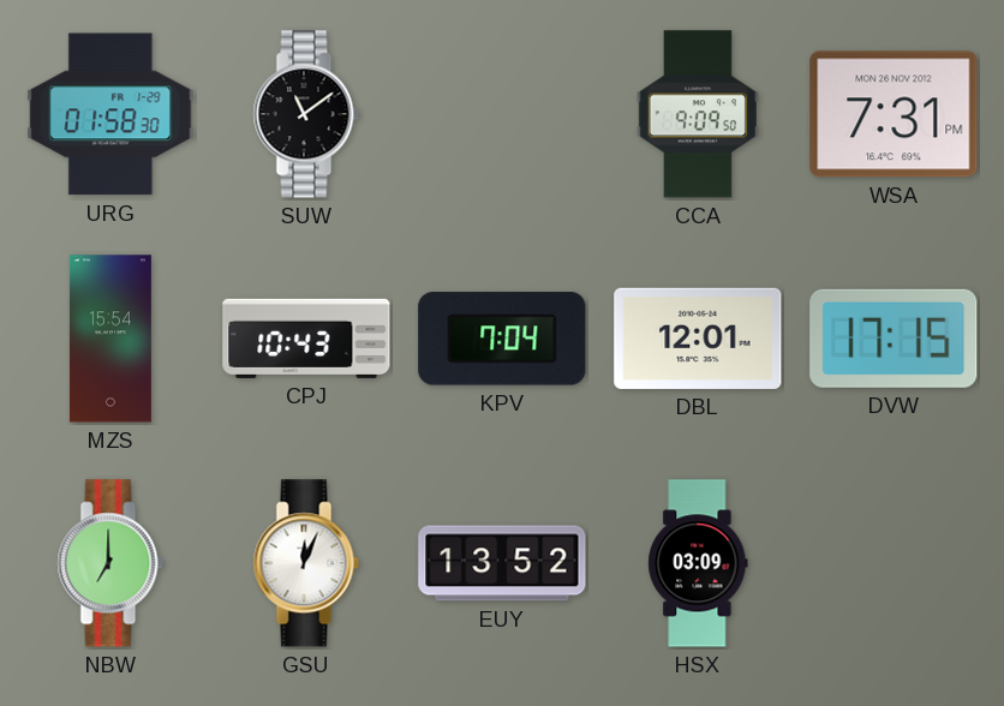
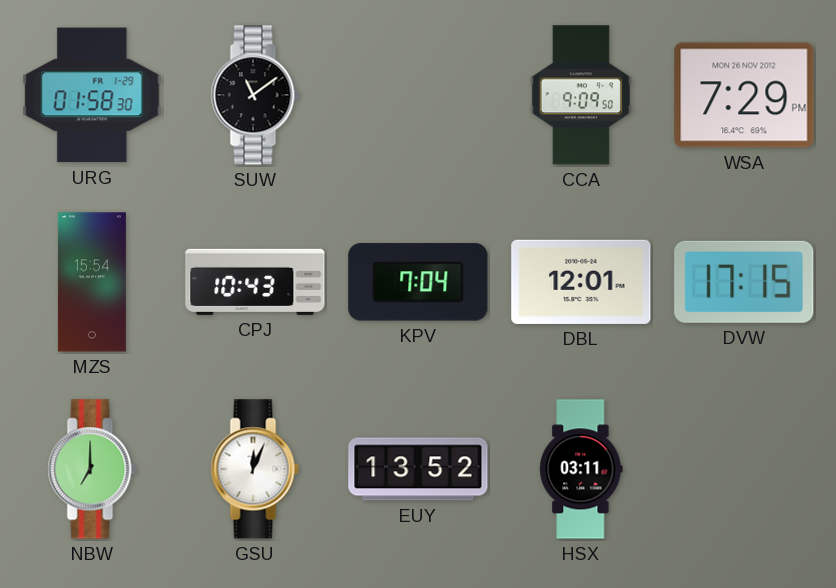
WSA: 7:31 -> 7:29
HSX: 03:09 -> 03:11
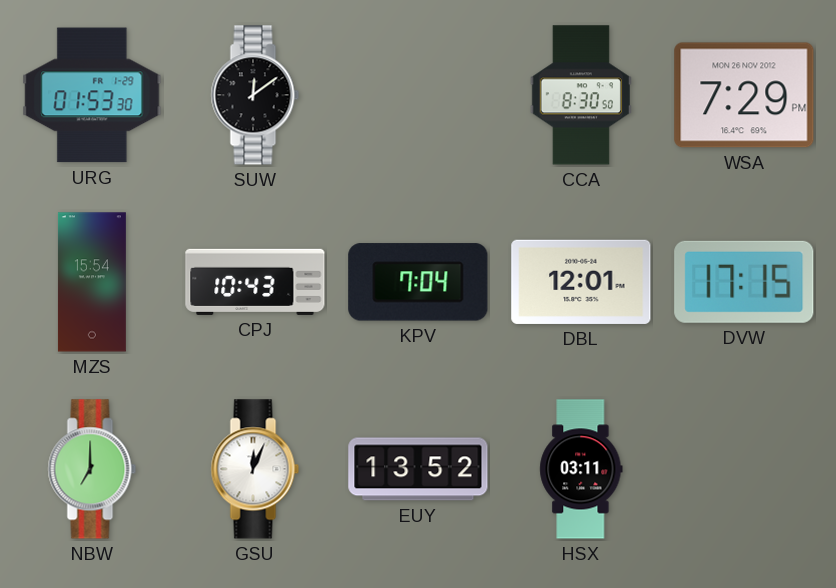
URG: 01:58 -> 01:53
SUW: 11:09 -> 12:09
CCA: 9:09 -> 8:30
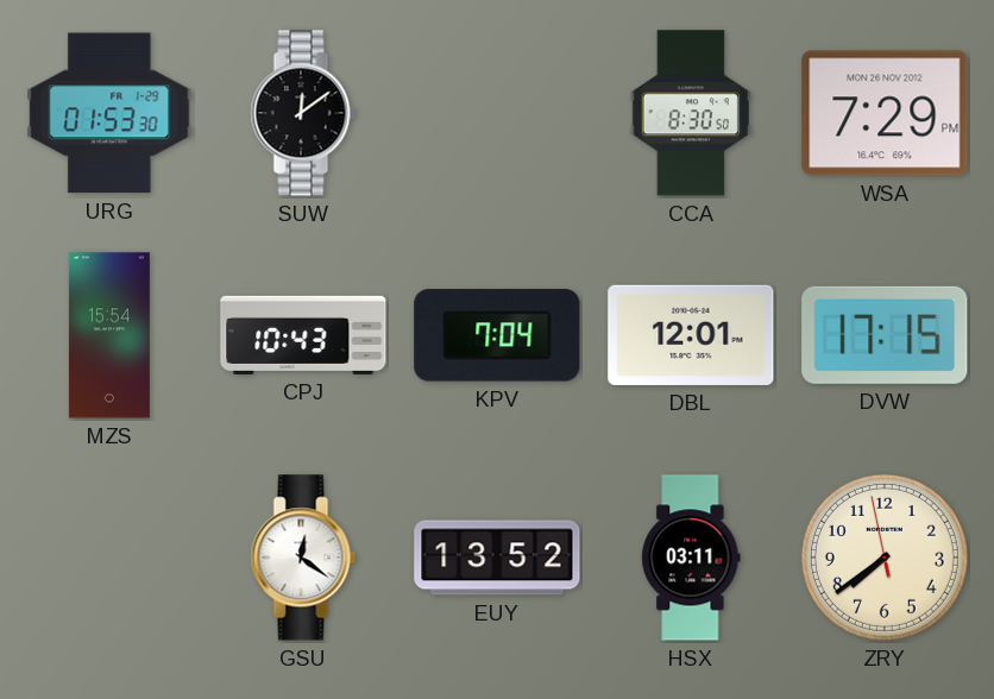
NBW: 7:00 -> none
GSU: 12:04 -> 12:21
ZRY: none -> 7:38
